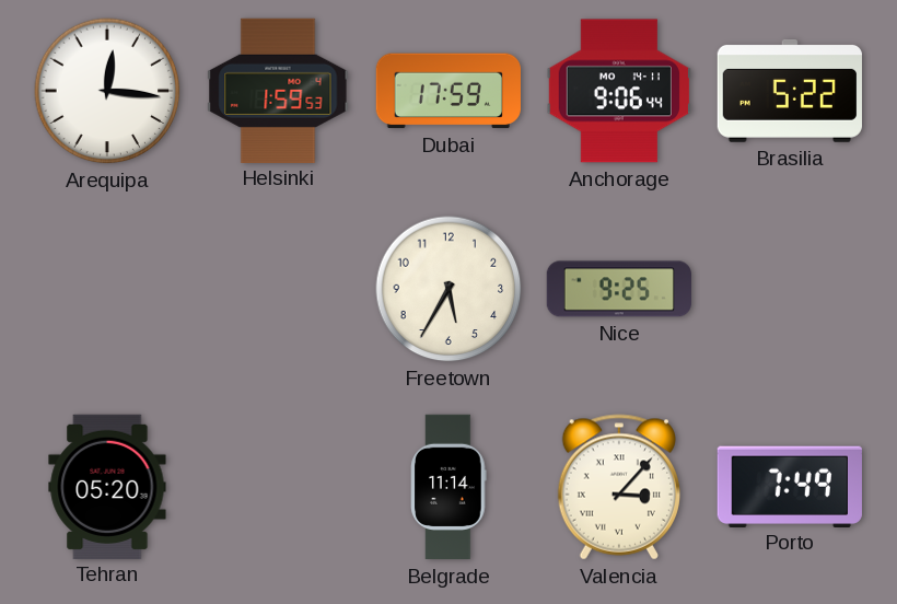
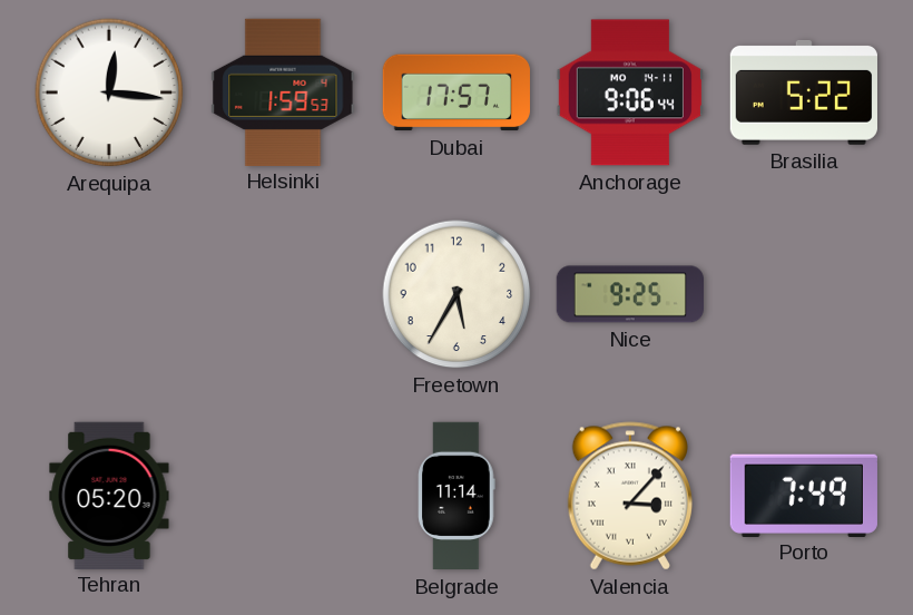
Dubai: 17:59 -> 17:57
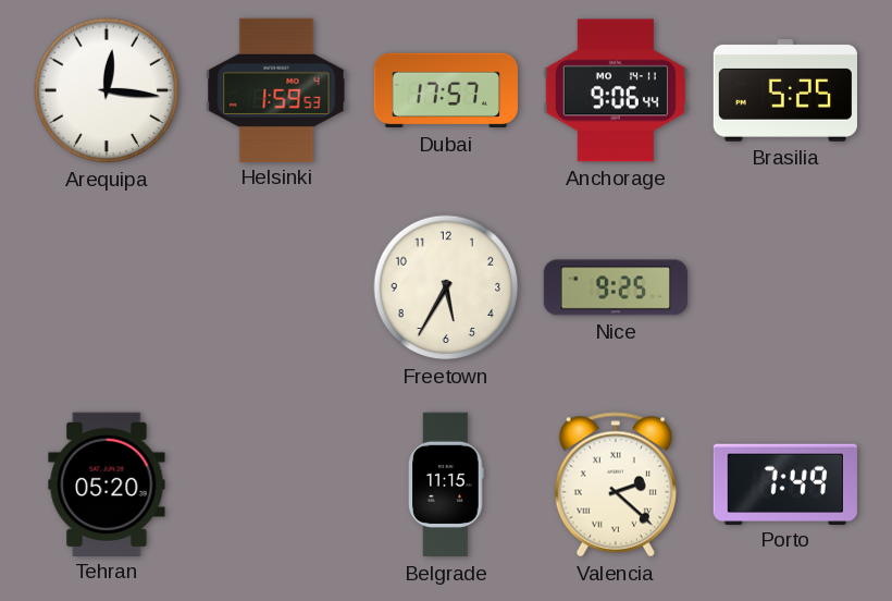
Brasilia: 5:22 -> 5:25
Belgrade: 11:14 -> 11:15
Valencia: 3:07 -> 2:22
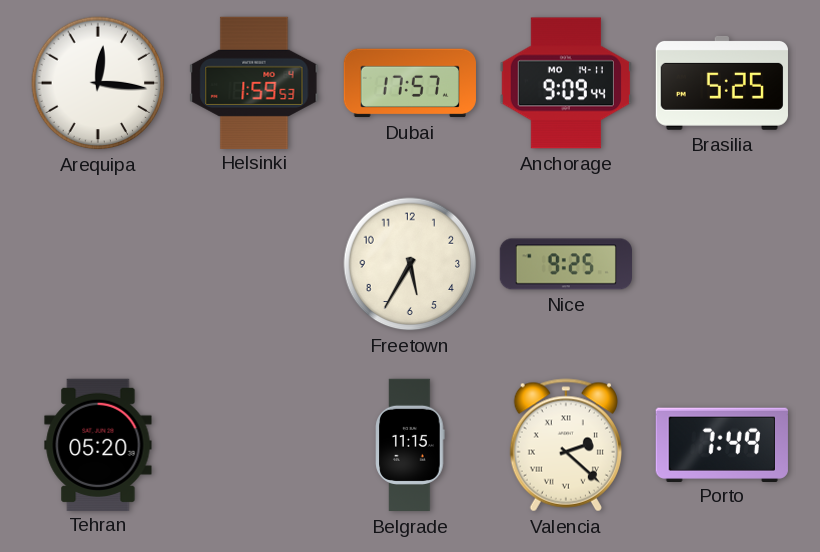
Anchorage: 9:06 -> 9:09
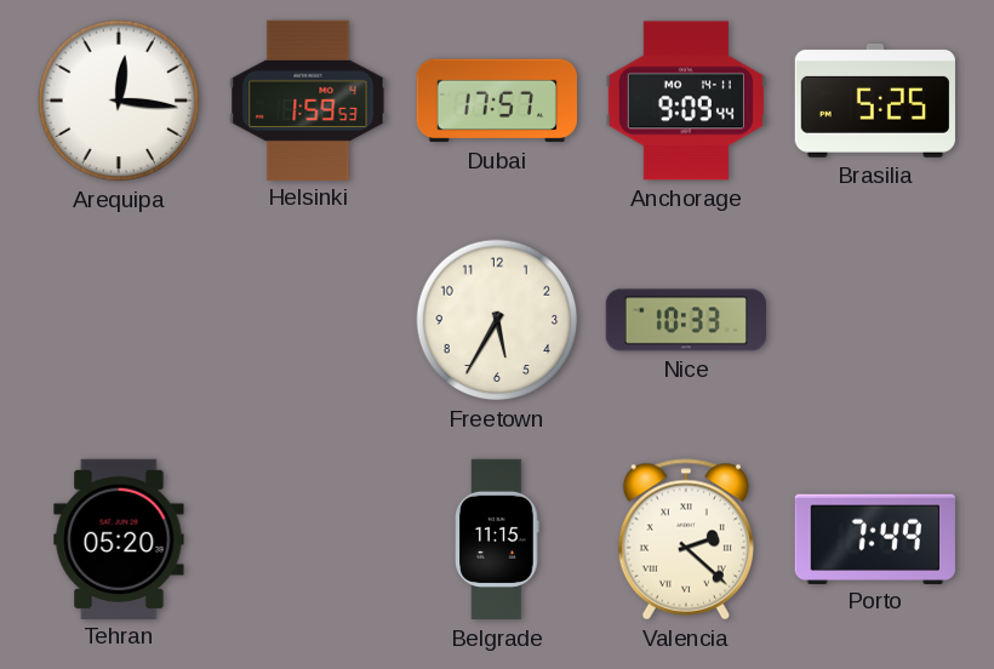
Nice: 9:25 -> 10:33
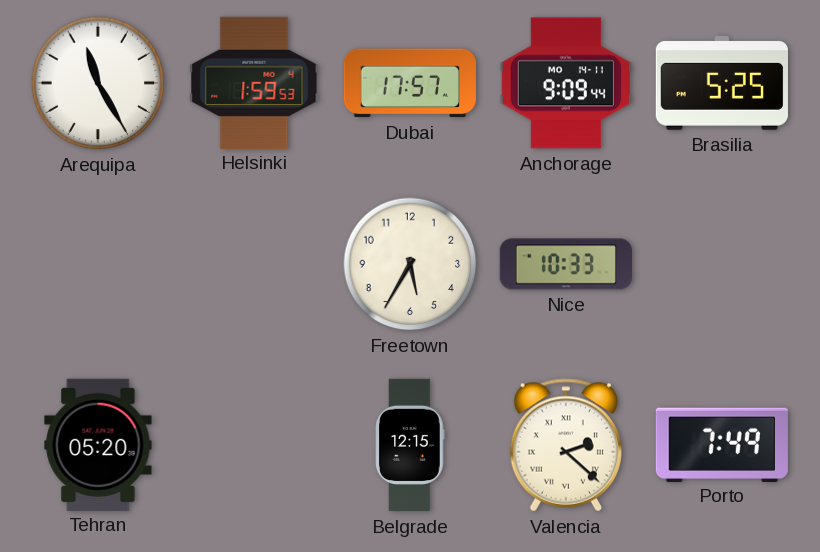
Arequipa: 12:16 -> 11:25
Belgrade: 11:15 -> 12:15
